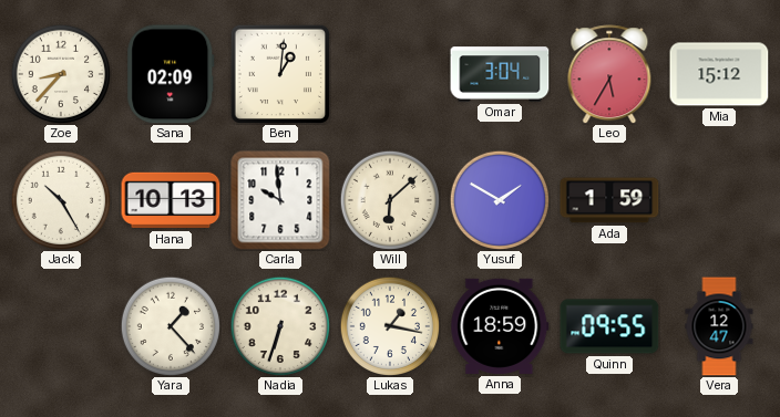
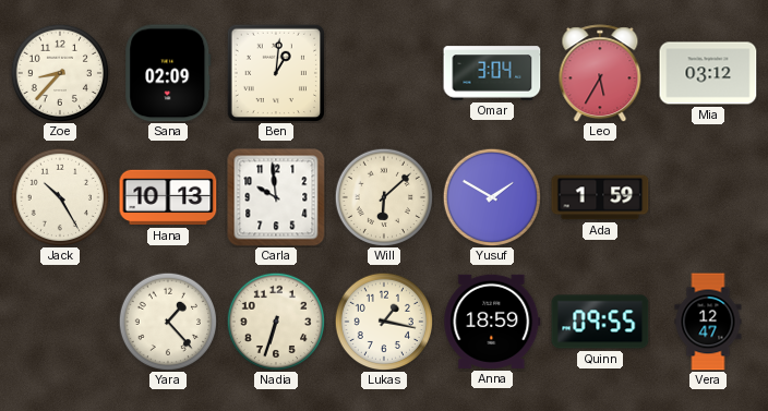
Mia: 15:12 -> 03:12
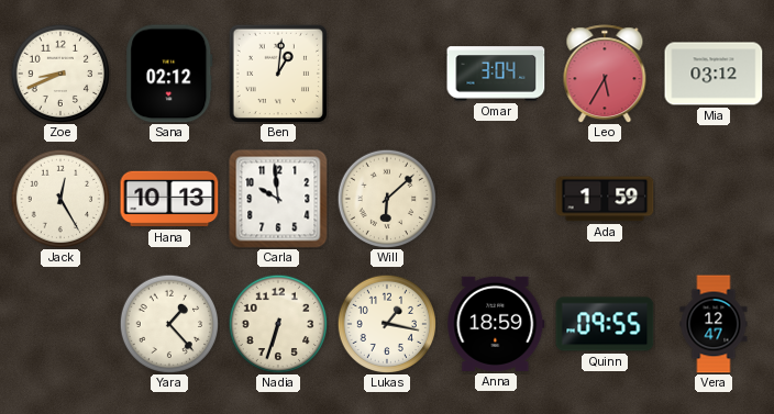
Zoe: 8:37 -> 8:41
Sana: 02:09 -> 02:12
Jack: 10:25 -> 12:25
Yusuf: 1:50 -> none
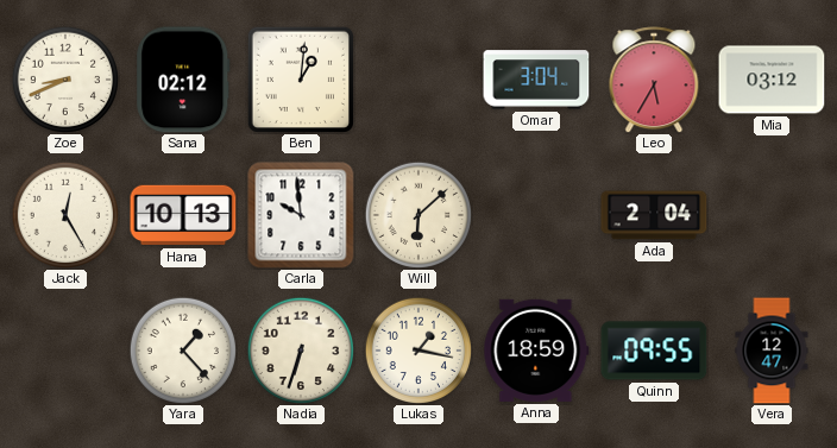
Ada: 1:59 -> 2:04
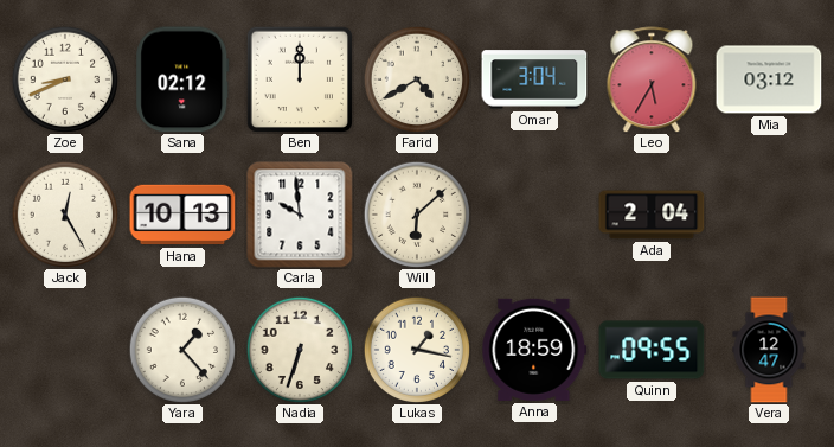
Ben: 1:01 -> 12:00
Farid: none -> 4:40
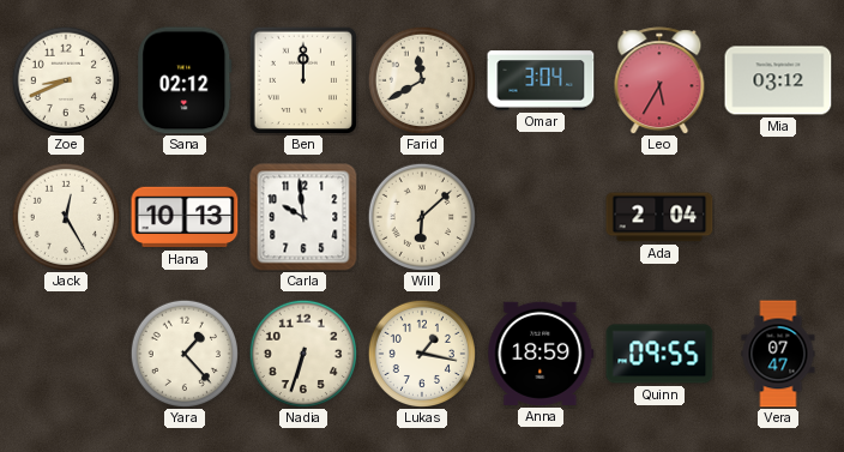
Farid: 4:40 -> 11:40
Vera: 12:47 -> 07:47
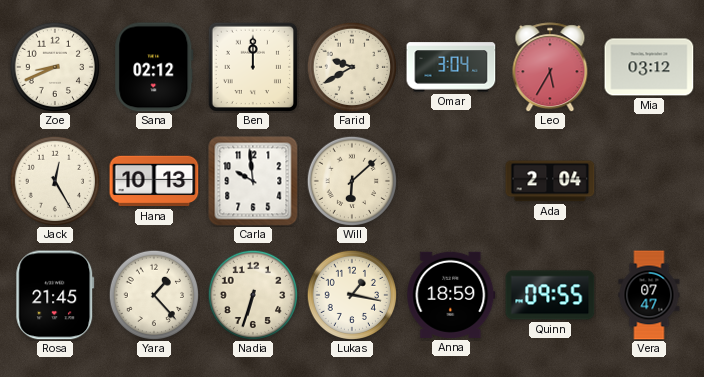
Farid: 11:40 -> 9:40
Rosa: none -> 21:45
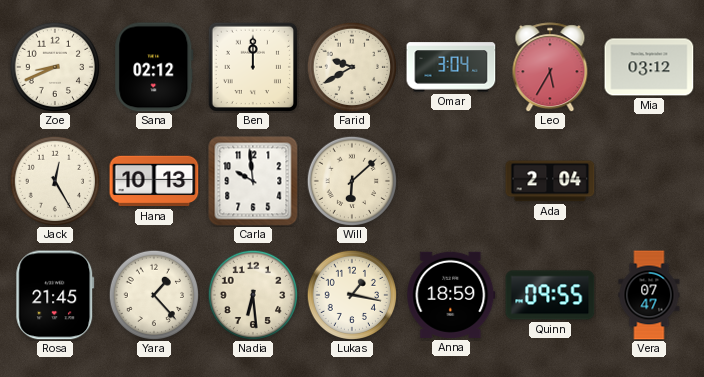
Nadia: 6:33 -> 6:29
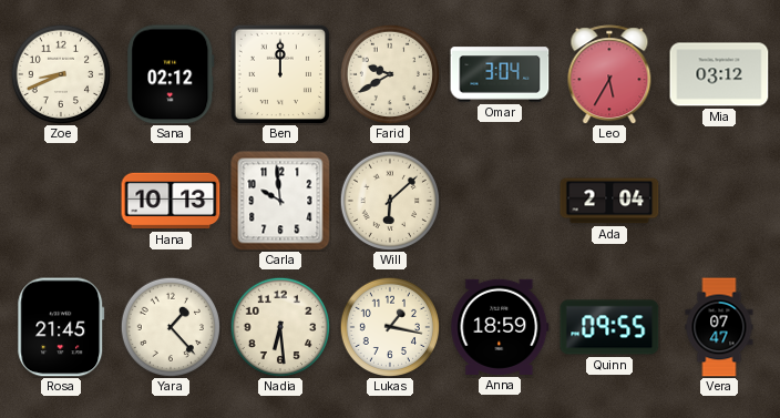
Jack: 12:25 -> none
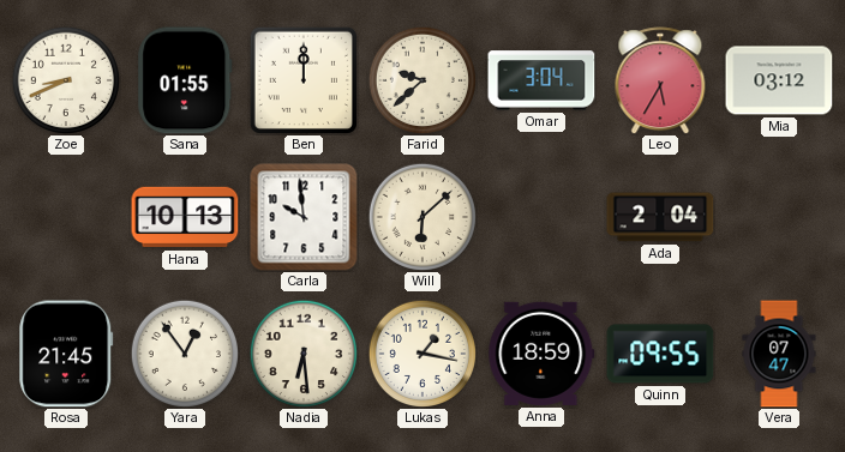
Sana: 02:12 -> 01:55
Farid: 9:40 -> 9:38
Yara: 1:23 -> 12:54
